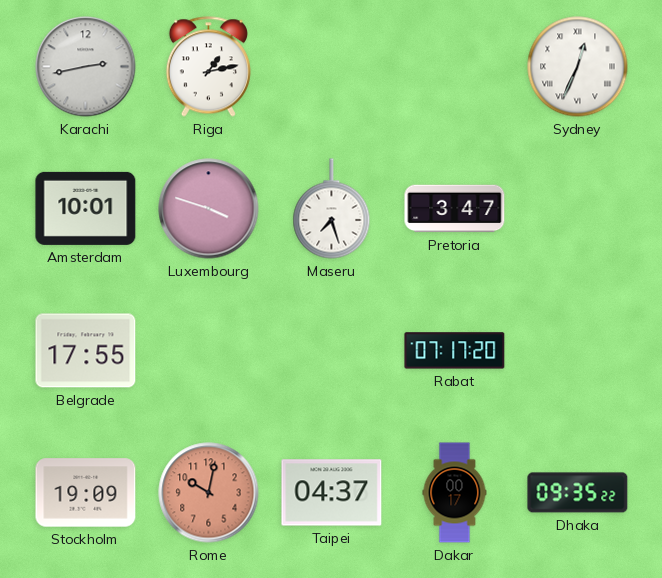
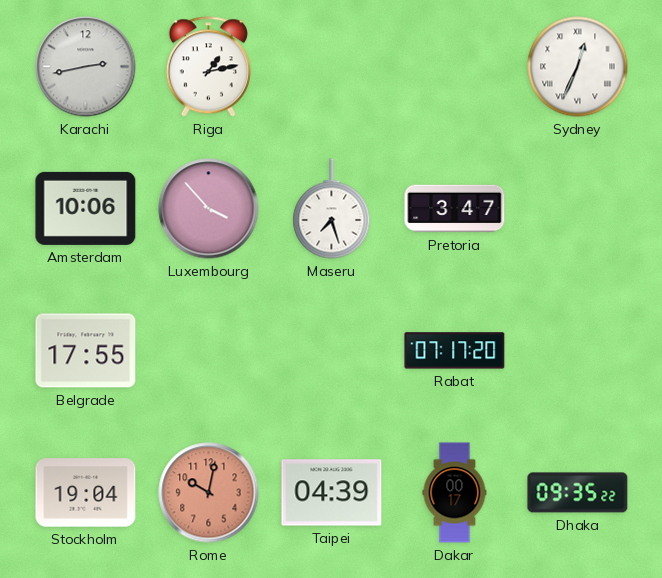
Amsterdam: 10:01 -> 10:06
Luxembourg: 3:48 -> 3:53
Stockholm: 19:09 -> 19:04
Taipei: 04:37 -> 04:39
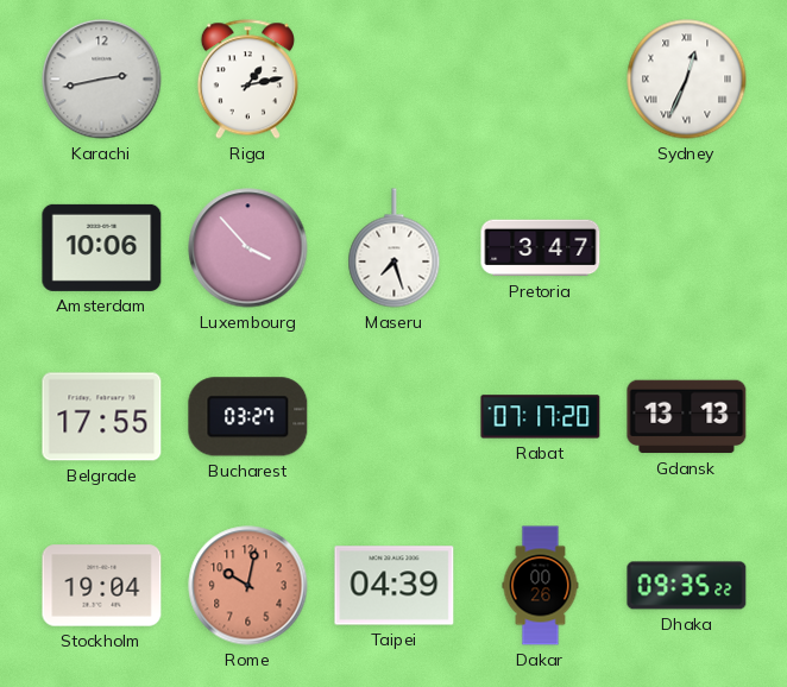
Bucharest: none -> 03:27
Gdansk: none -> 13:13
Dakar: 00:17 -> 00:26
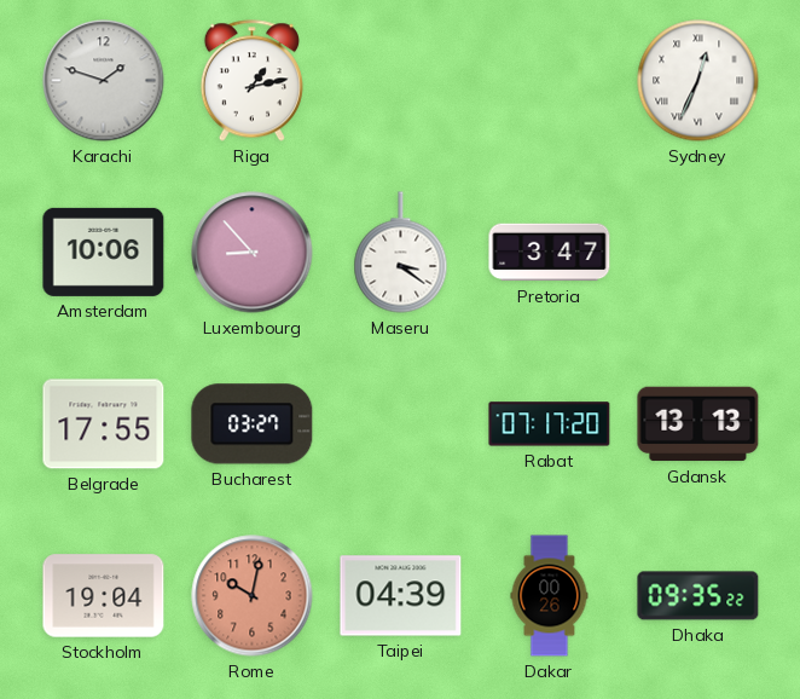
Karachi: 2:43 -> 1:48
Luxembourg: 3:53 -> 8:53
Maseru: 7:27 -> 3:21
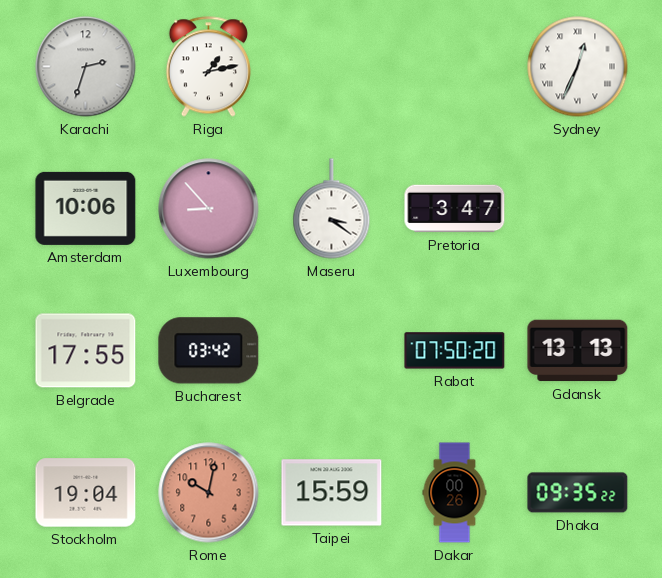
Karachi: 1:48 -> 2:33
Bucharest: 03:27 -> 03:42
Rabat: 07:17 -> 07:50
Taipei: 04:39 -> 15:59
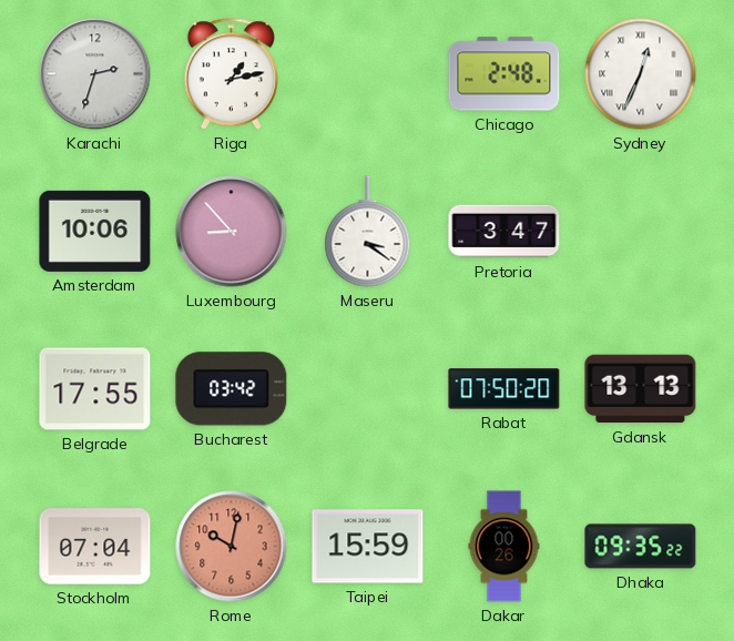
Chicago: none -> 2:48
Stockholm: 19:04 -> 07:04
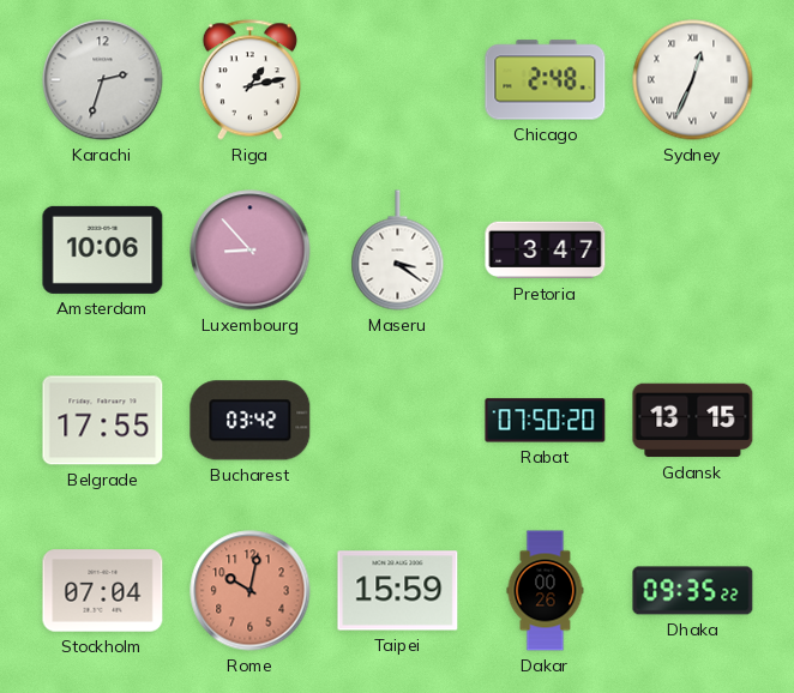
Gdansk: 13:13 -> 13:15
